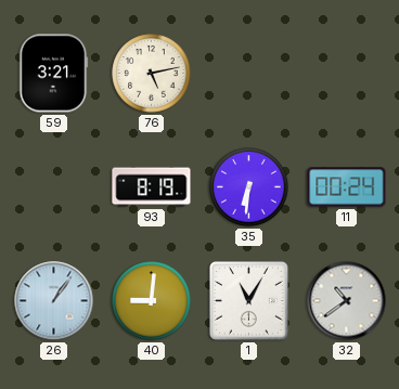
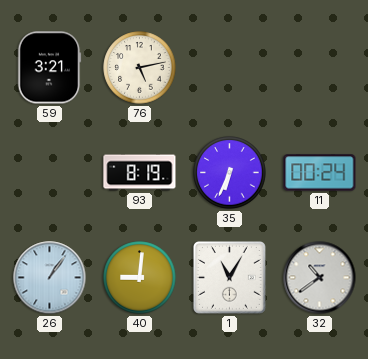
35: 6:31 -> 6:34
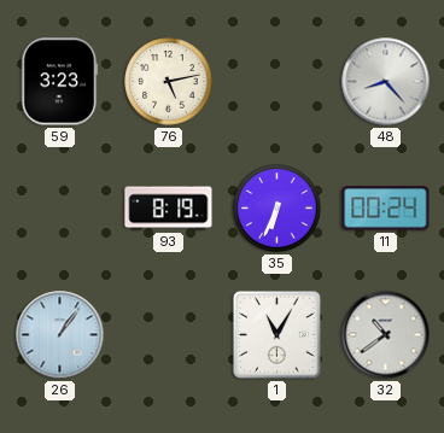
59: 3:21 -> 3:23
48: none -> 8:23
40: 9:01 -> none
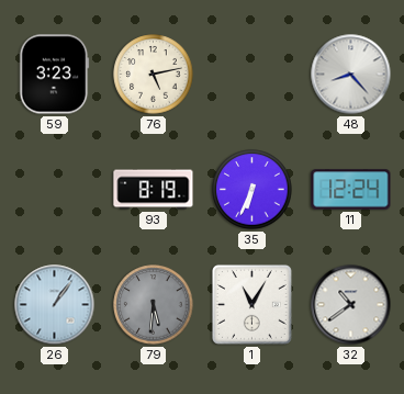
11: 00:24 -> 12:24
79: none -> 5:31
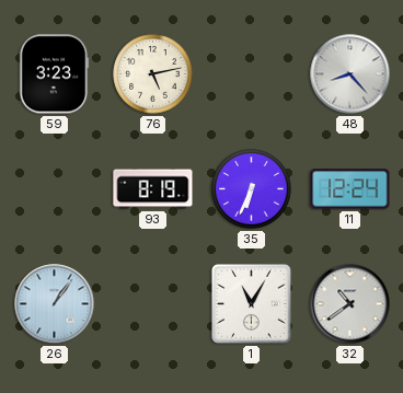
79: 5:31 -> none
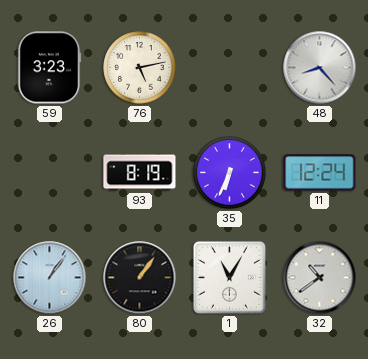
80: none -> 1:06
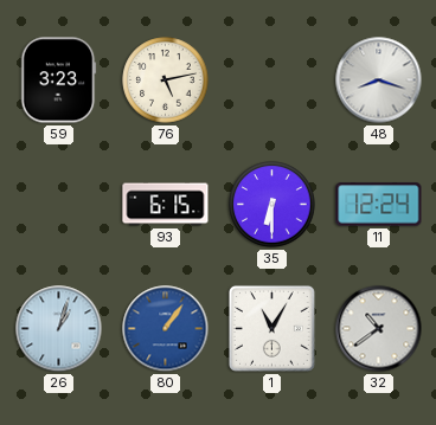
48: 8:23 -> 8:18
93: 8:19 -> 6:15
35: 6:34 -> 6:30
26: 1:06 -> 1:03
80 dial: black -> blue
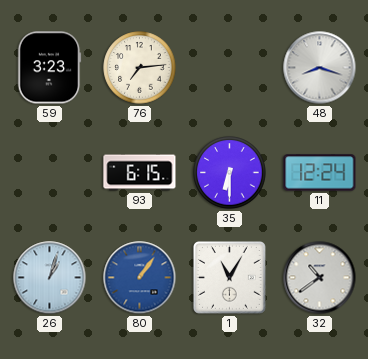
76: 5:13 -> 7:14
